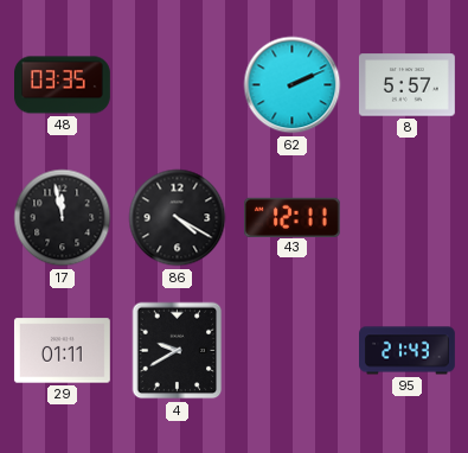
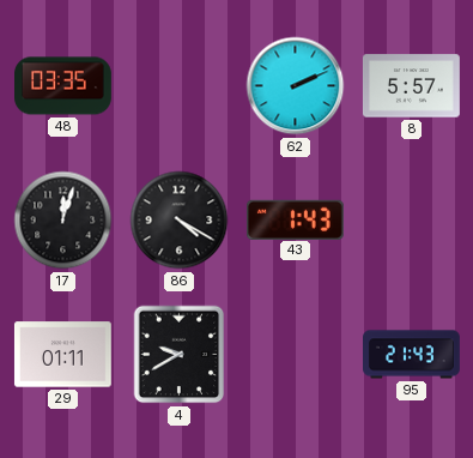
17: 11:58 -> 12:03
43: 12:11 -> 1:43
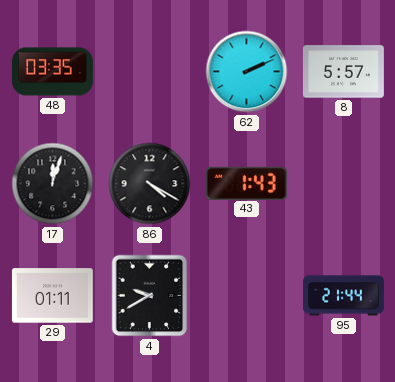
95: 21:43 -> 21:44
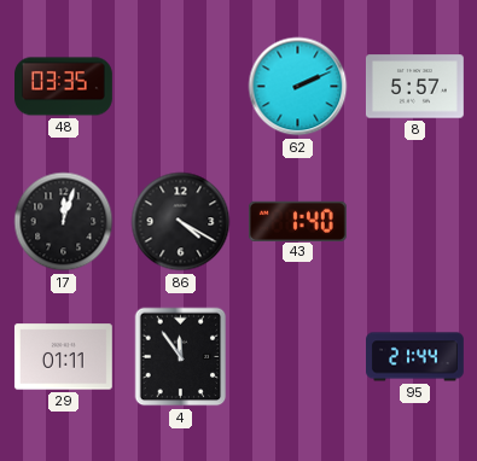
43: 1:43 -> 1:40
4: 9:40 -> 11:54
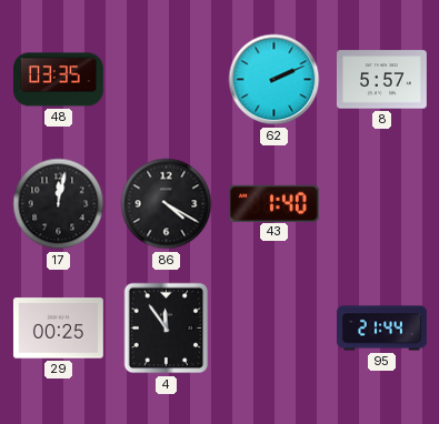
17: 12:03 -> 12:02
29: 01:11 -> 00:25
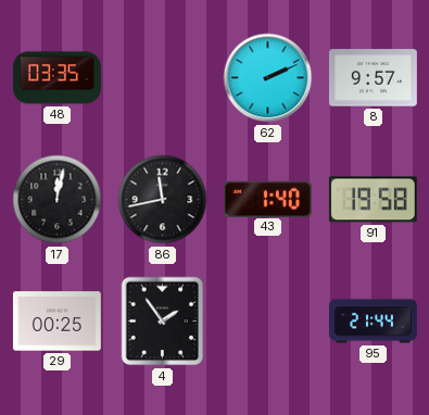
8: 5:57 -> 9:57
86: 4:20 -> 11:43
91: none -> 19:58
4: 11:54 -> 1:54
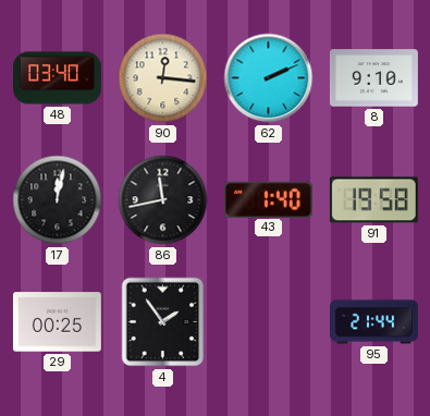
48: 03:35 -> 03:40
90: none -> 12:16
8: 9:57 -> 9:10
